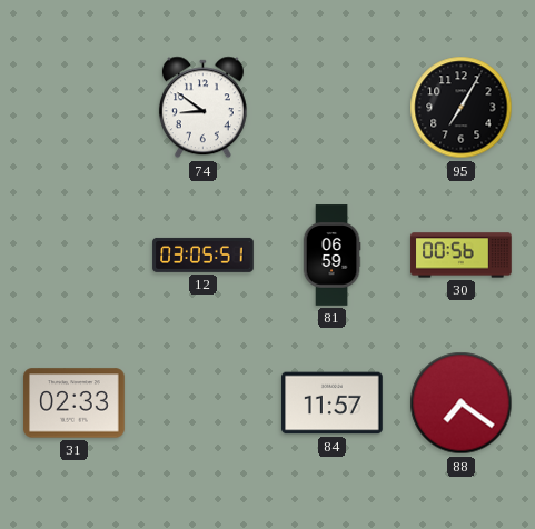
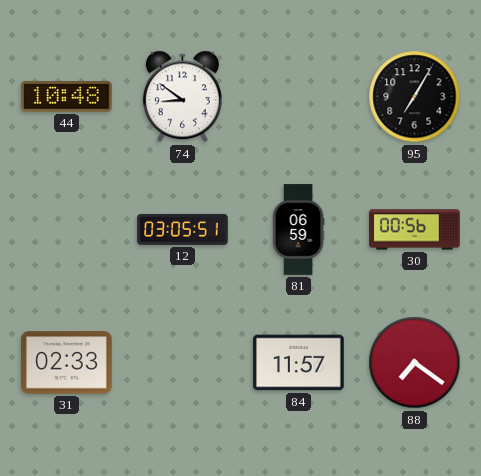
44: none -> 10:48
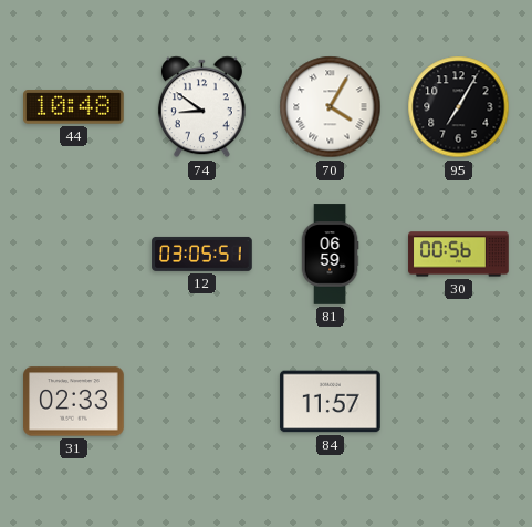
70: none -> 4:05
88: 7:21 -> none
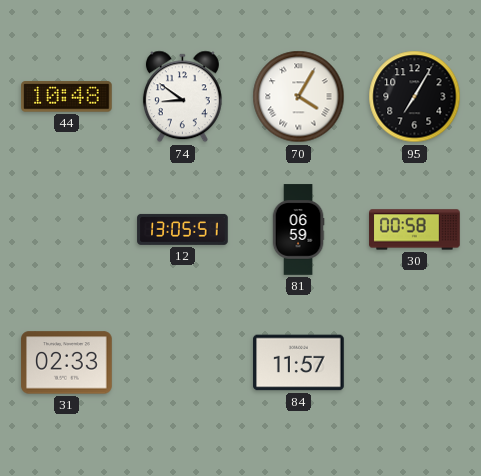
12: 03:05 -> 13:05
30: 00:56 -> 00:58
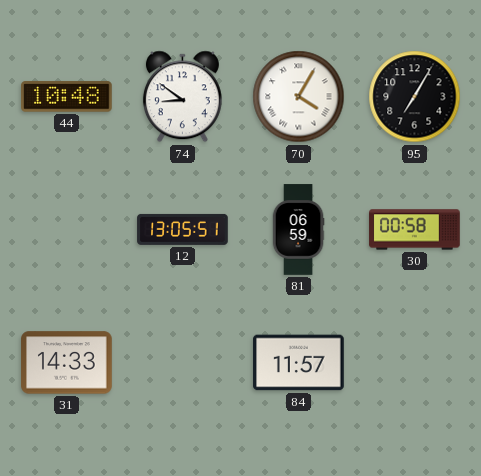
31: 02:33 -> 14:33
